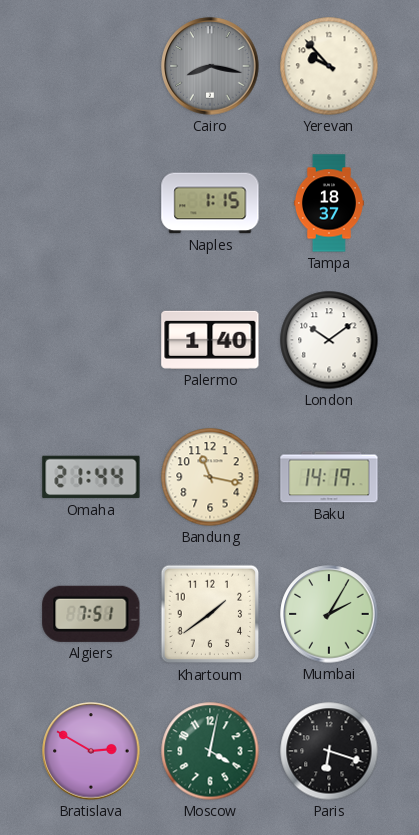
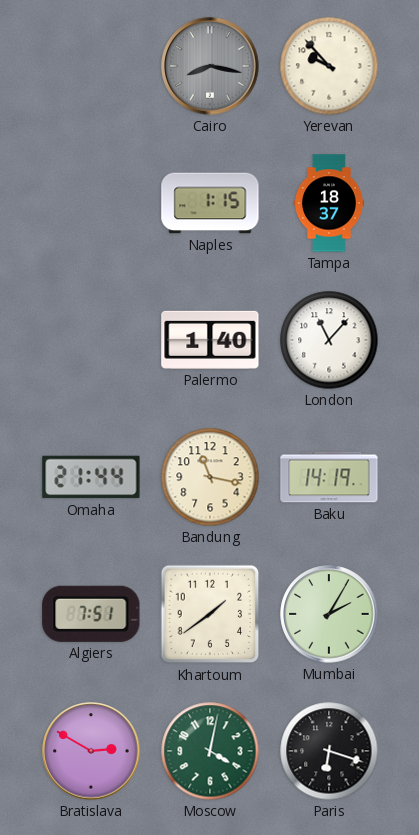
London: 10:09 -> 11:07
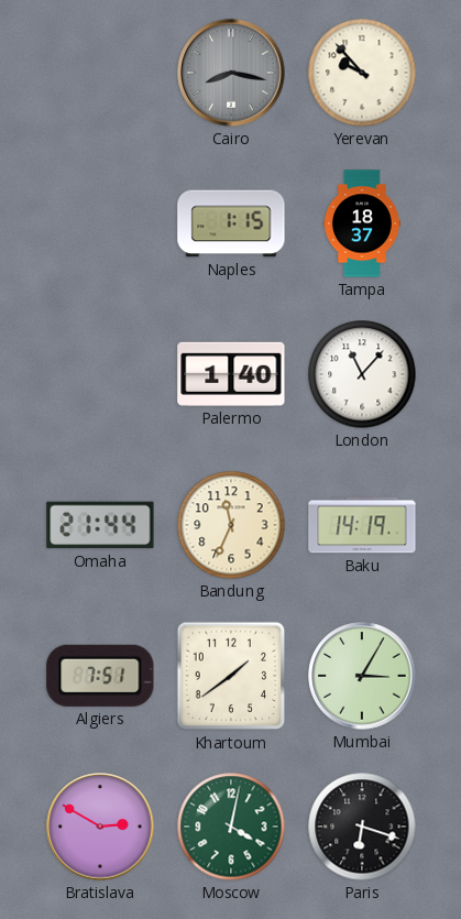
Bandung: 11:17 -> 11:34
Mumbai: 2:05 -> 3:05
